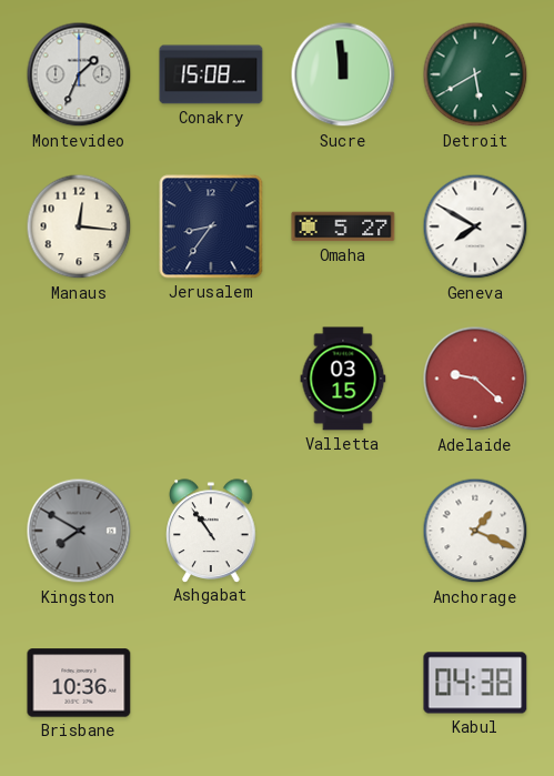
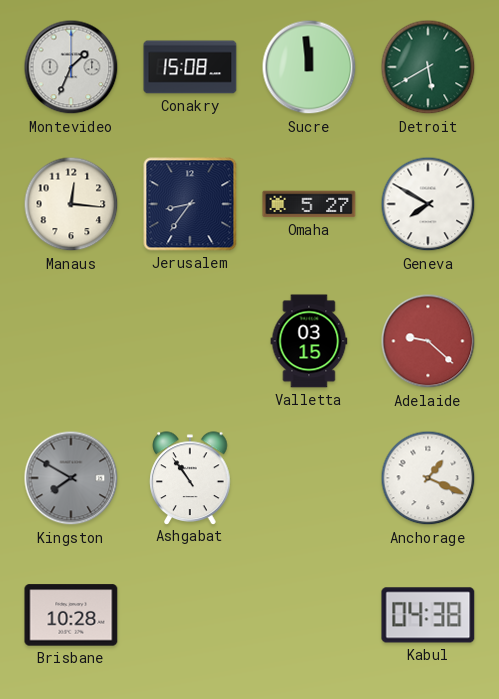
Brisbane: 10:36 -> 10:28
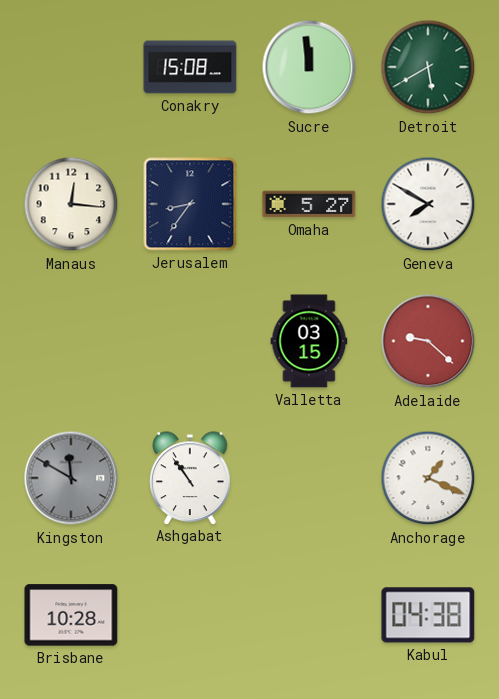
Montevideo: 1:34 -> none
Kingston: 7:50 -> 11:50
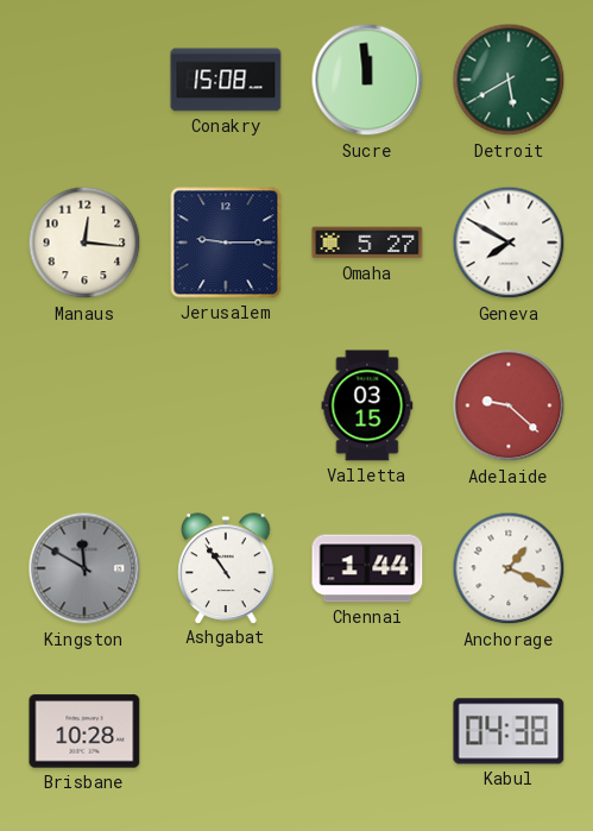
Jerusalem: 8:36 -> 9:15
Chennai: none -> 1:44
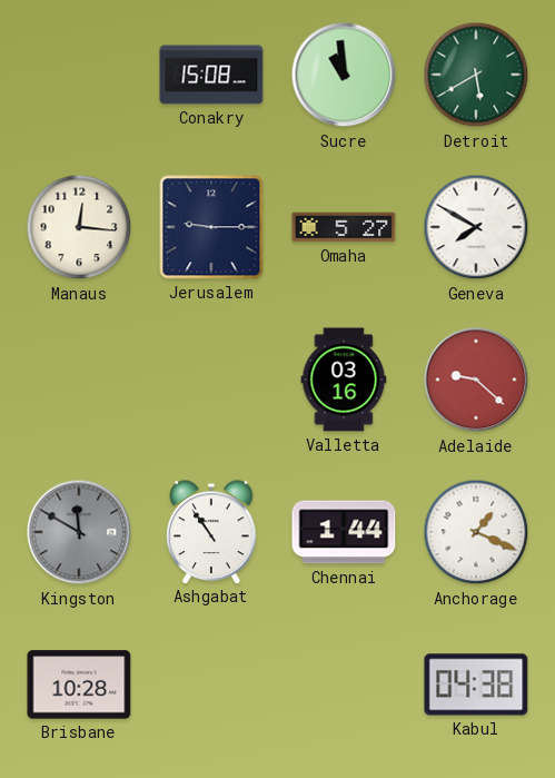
Sucre: 11:59 -> 10:59
Valletta: 03:15 -> 03:16
